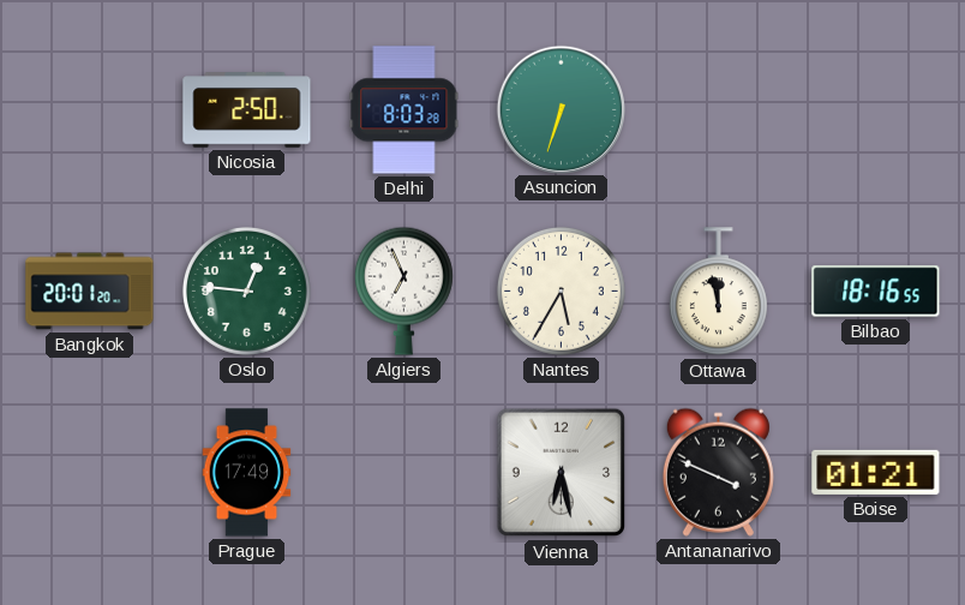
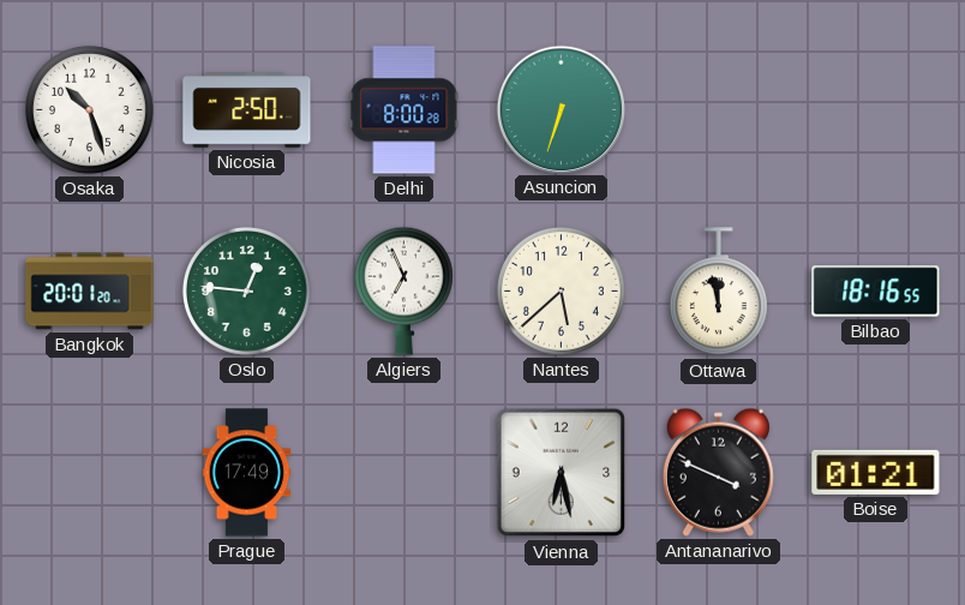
Osaka: none -> 10:27
Delhi: 8:03 -> 8:00
Nantes: 5:35 -> 5:38
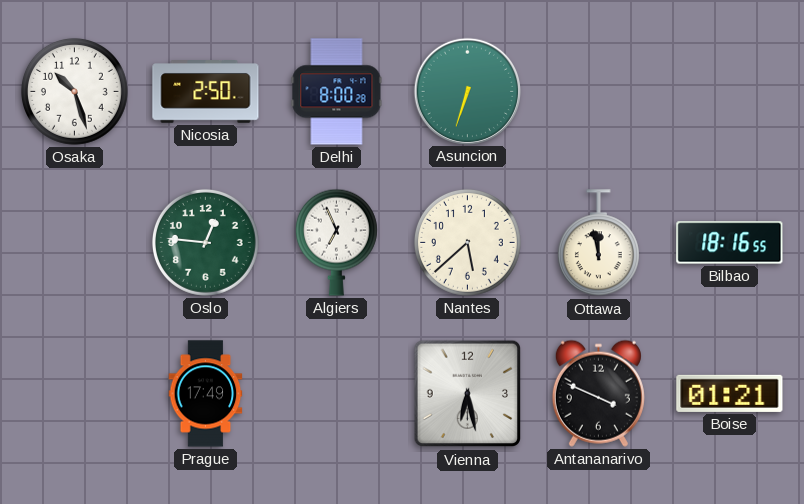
Bangkok: 20:01 -> none
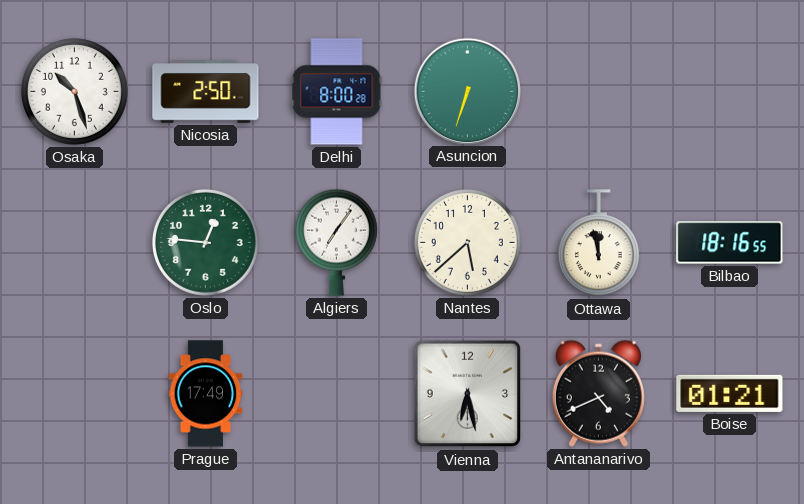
Algiers: 6:56 -> 7:06
Antananarivo: 3:49 -> 4:41
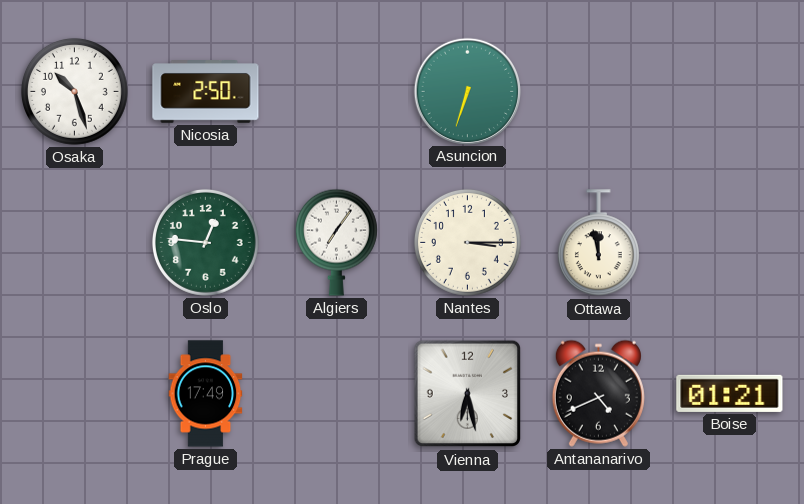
Delhi: 8:00 -> none
Nantes: 5:38 -> 3:15
Bilbao: 18:16 -> none
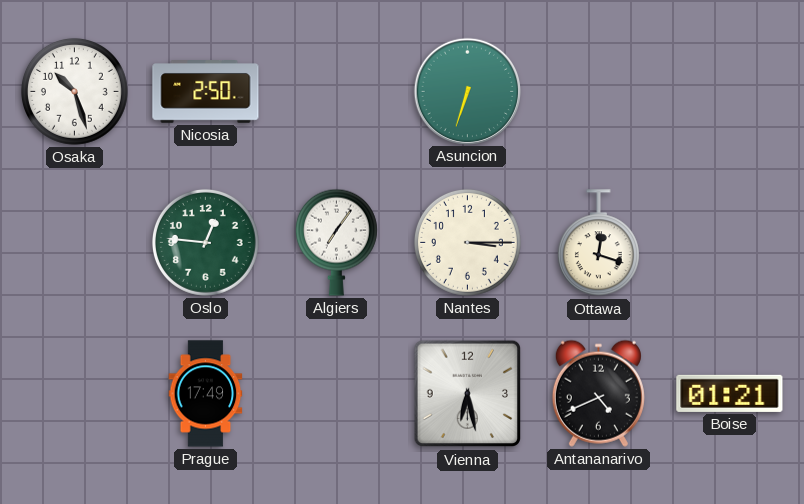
Ottawa: 11:58 -> 12:18
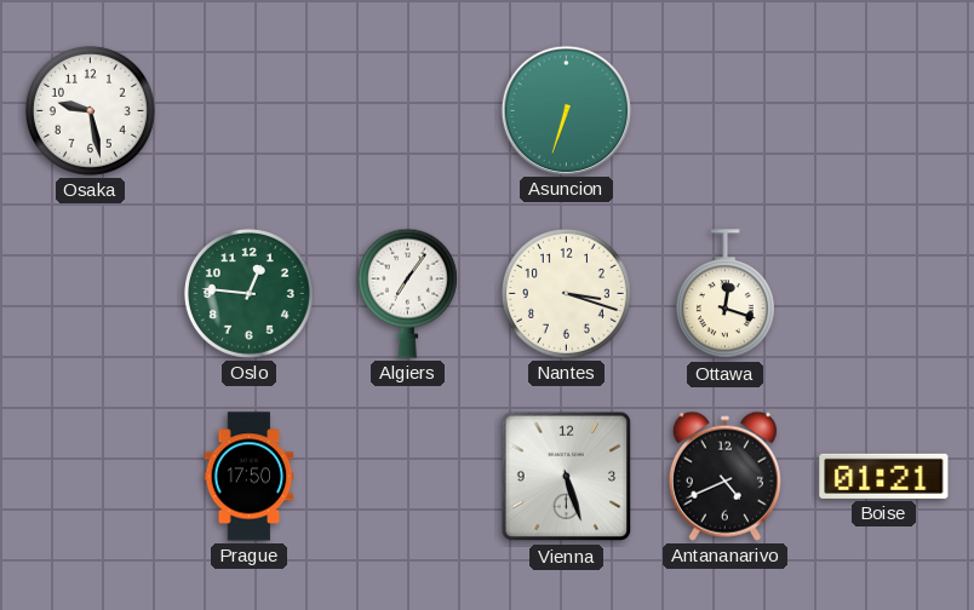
Osaka: 10:27 -> 9:28
Nicosia: 2:50 -> none
Nantes: 3:15 -> 3:18
Prague: 17:49 -> 17:50
Vienna: 6:28 -> 5:27
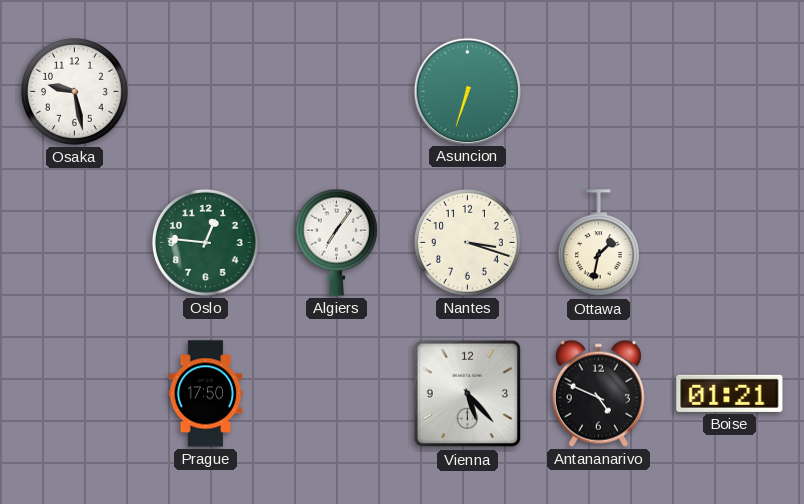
Ottawa: 12:18 -> 1:32
Vienna: 5:27 -> 5:23
Antananarivo: 4:41 -> 4:49
